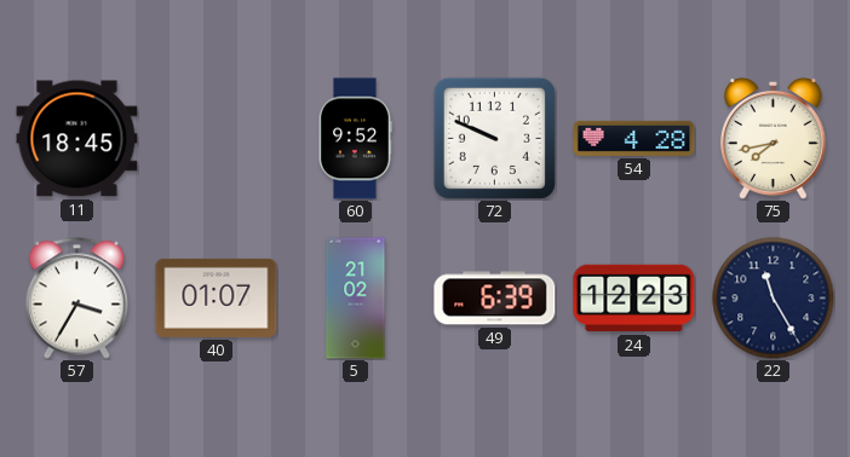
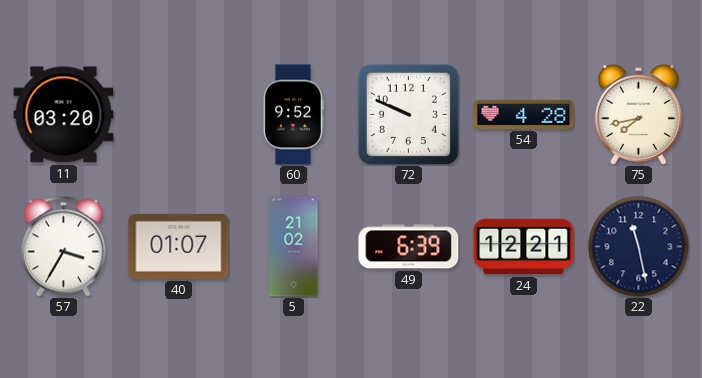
11: 18:45 -> 03:20
24: 12:23 -> 12:21
22: 11:25 -> 11:28
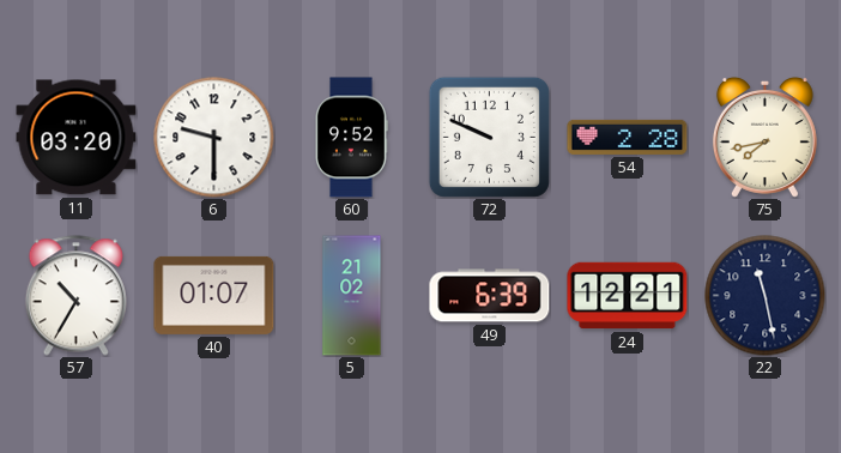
6: none -> 9:30
54: 4:28 -> 2:28
57: 3:35 -> 10:35
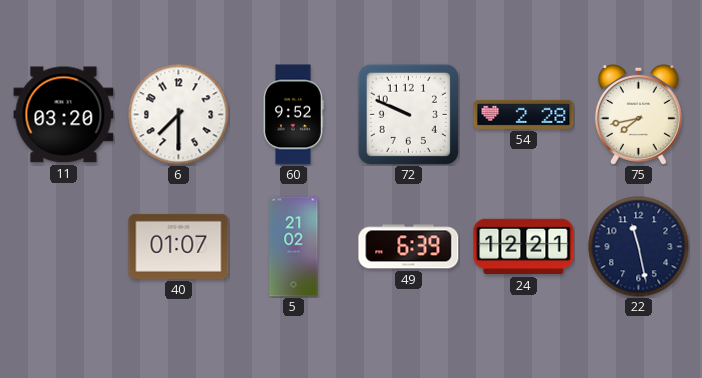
6: 9:30 -> 7:30
57: 10:35 -> none
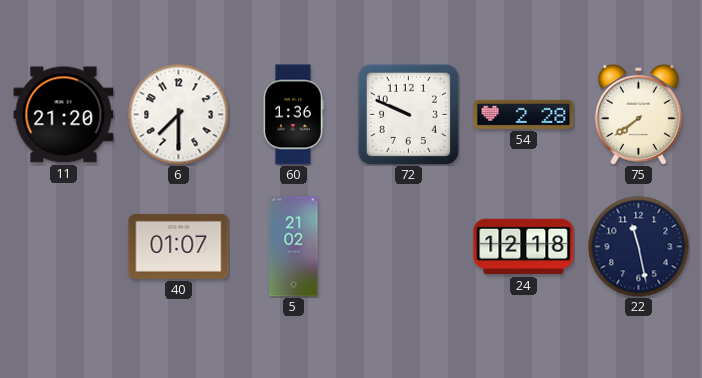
11: 03:20 -> 21:20
60: 9:52 -> 1:36
75: 7:43 -> 7:39
49: 6:39 -> none
24: 12:21 -> 12:18
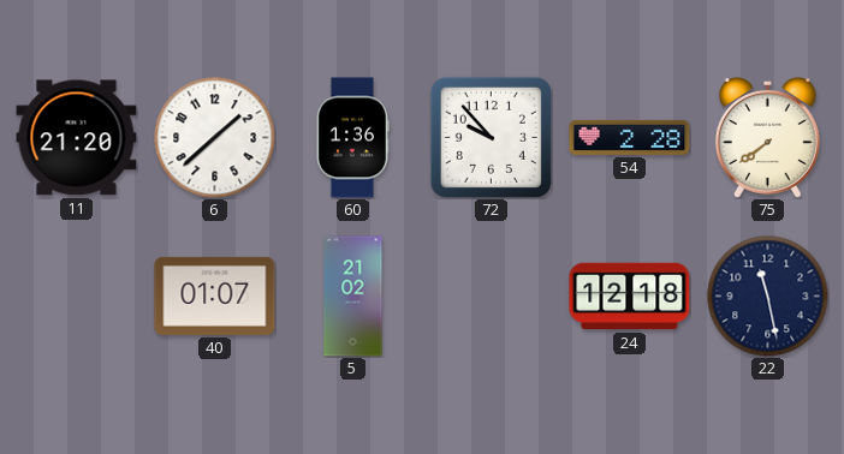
6: 7:30 -> 1:38
72: 9:49 -> 9:53
